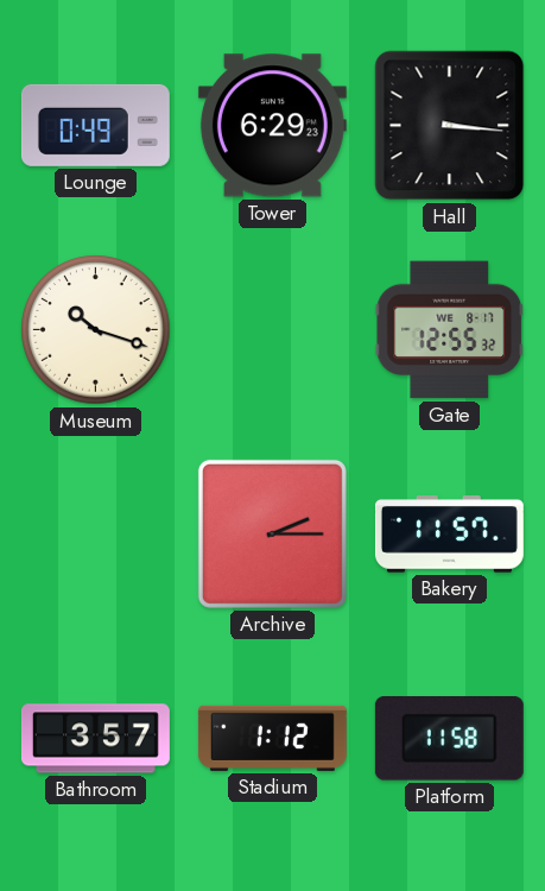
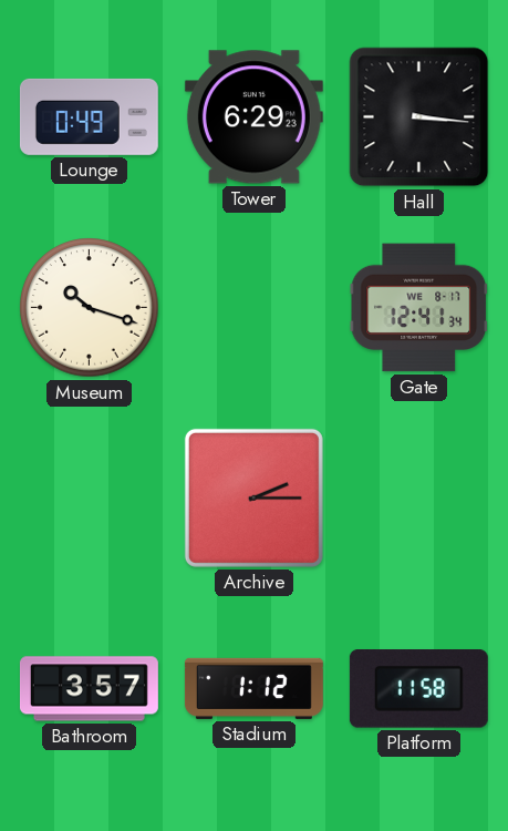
Gate: 12:55 -> 12:41
Bakery: 11:57 -> none
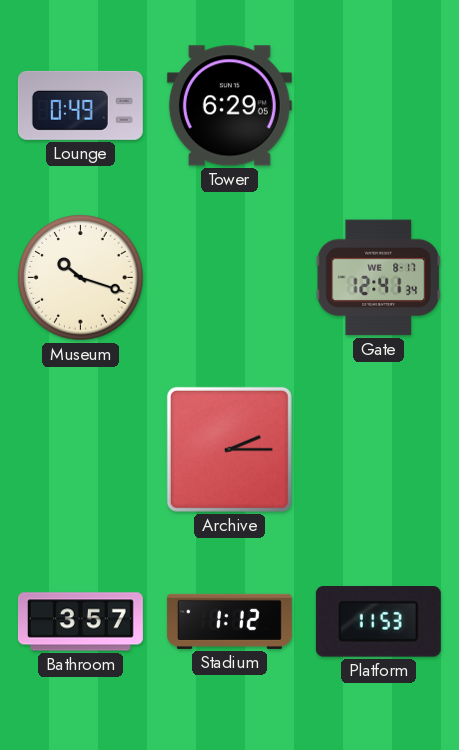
Tower: 6:29:23 -> 6:29:05
Hall: 3:16 -> none
Platform: 11:58 -> 11:53
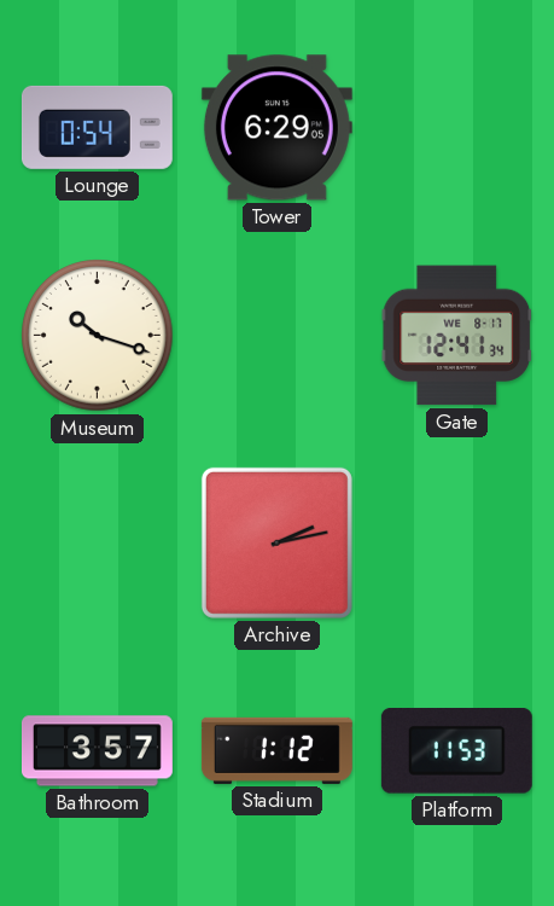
Lounge: 0:49 -> 0:54
Archive: 2:15 -> 2:13
